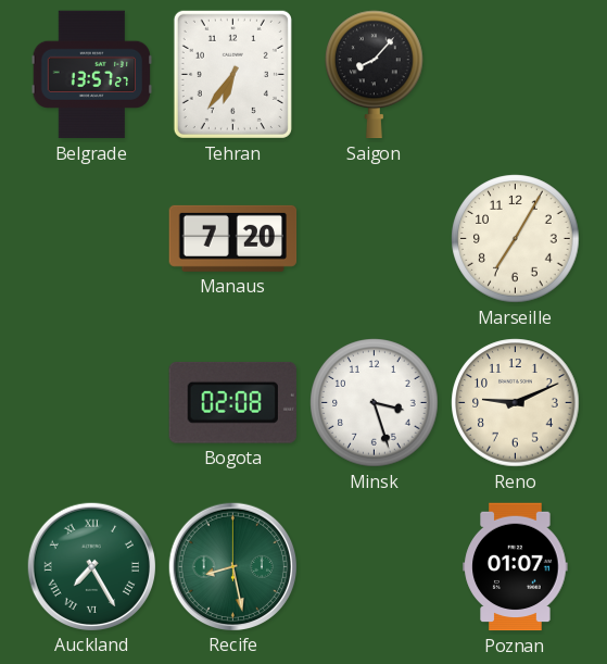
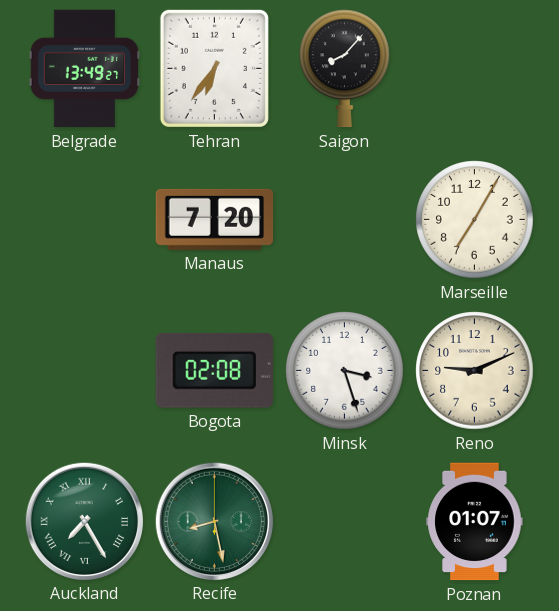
Belgrade: 13:57 -> 13:49
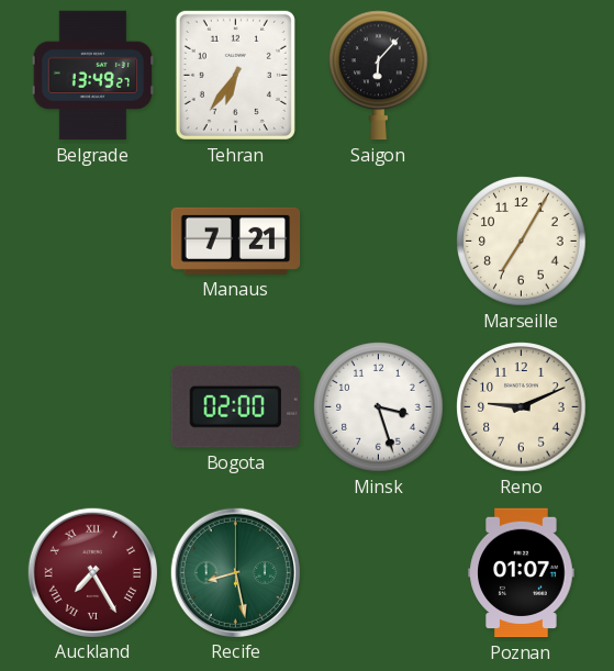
Saigon: 8:07 -> 6:07
Manaus: 7:20 -> 7:21
Bogota: 02:08 -> 02:00
Auckland dial: green -> burgundy
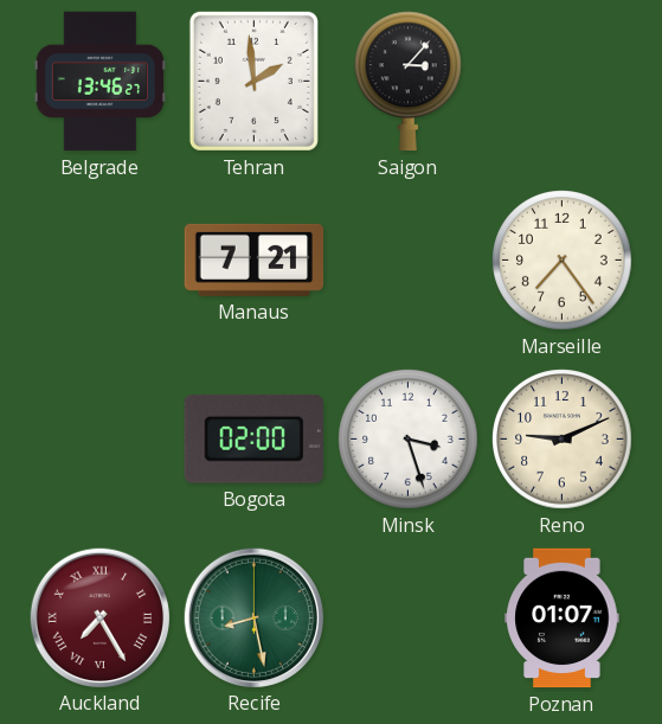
Belgrade: 13:49 -> 13:46
Tehran: 6:36 -> 1:59
Saigon: 6:07 -> 3:07
Marseille: 7:05 -> 7:24
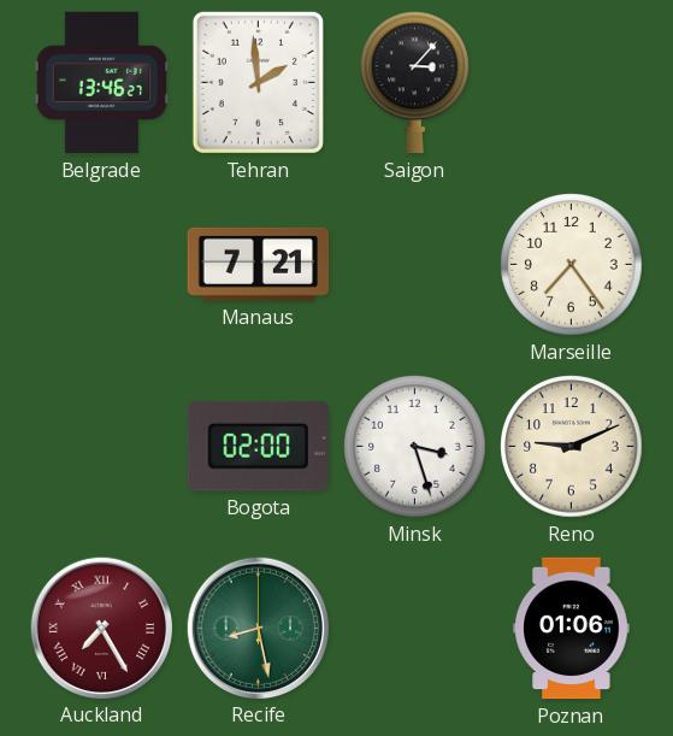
Poznan: 01:07 -> 01:06
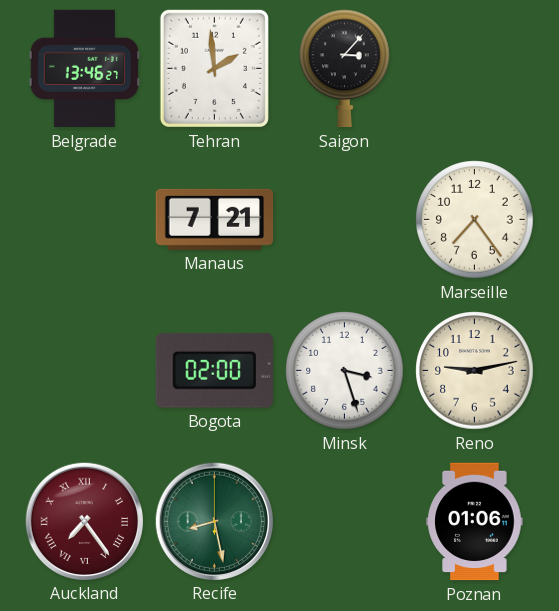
Reno: 9:11 -> 9:13
Auckland: 7:25 -> 7:24
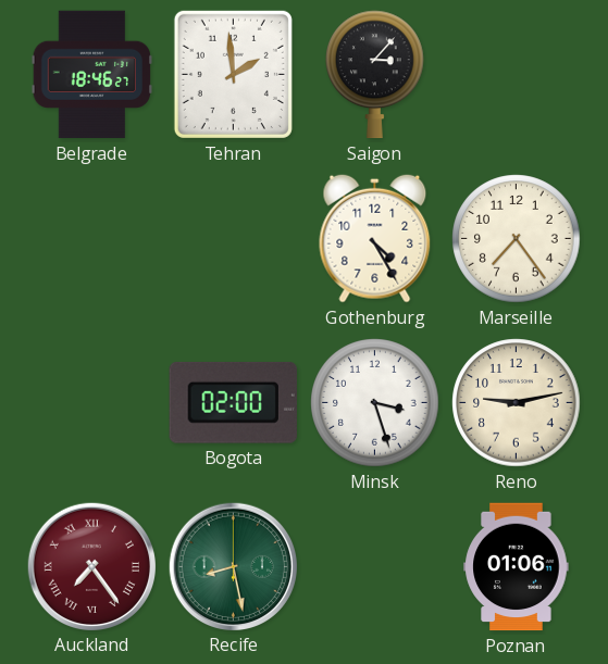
Belgrade: 13:46 -> 18:46
Manaus: 7:21 -> none
Gothenburg: none -> 4:25
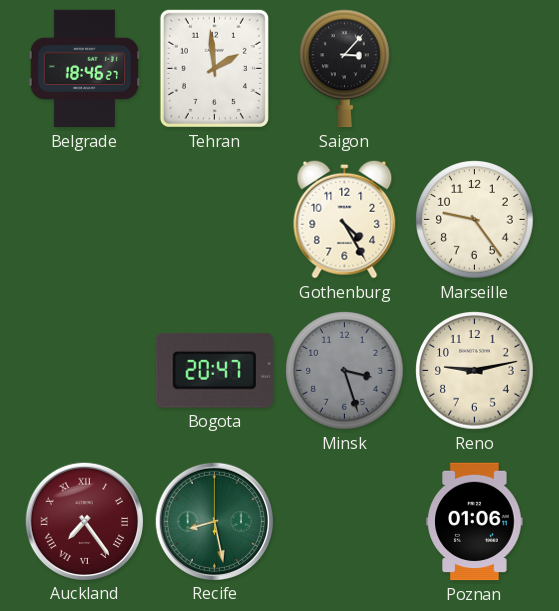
Marseille: 7:24 -> 9:24
Bogota: 02:00 -> 20:47
Minsk dial: white -> grey
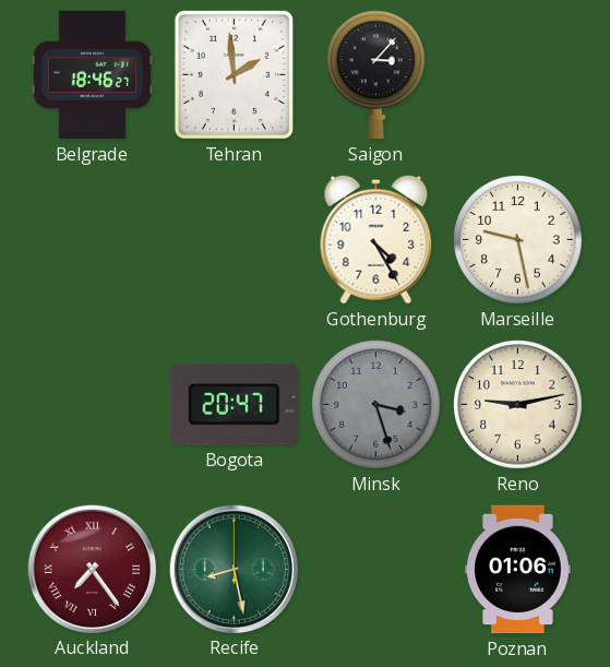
Marseille: 9:24 -> 9:28
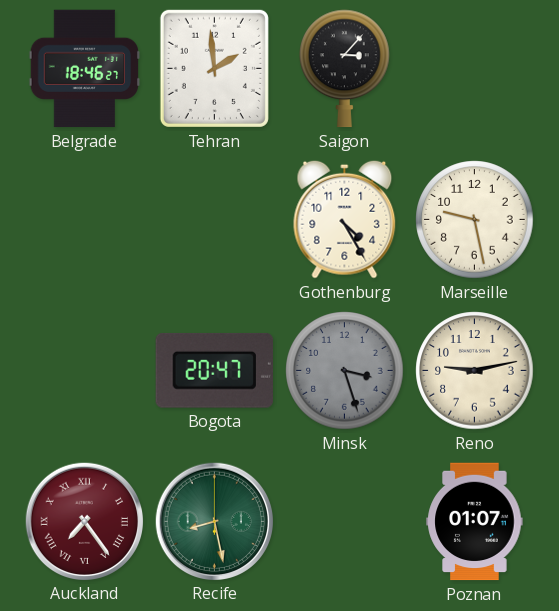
Poznan: 01:06 -> 01:07
